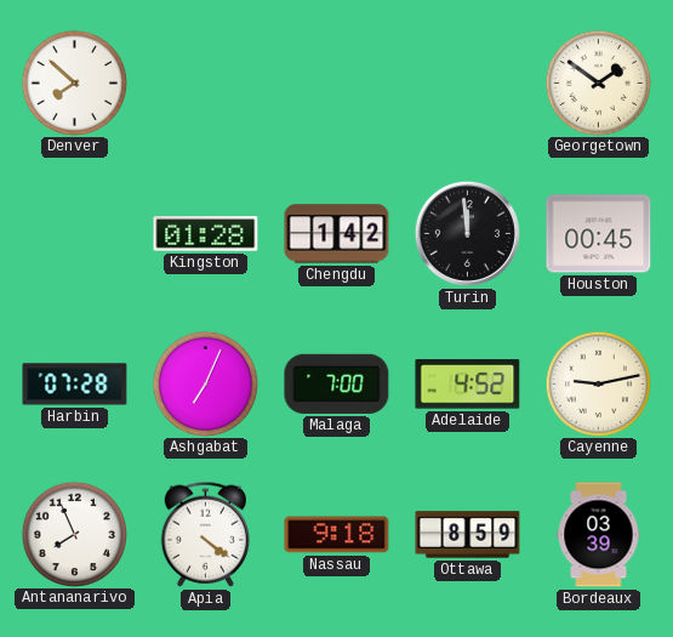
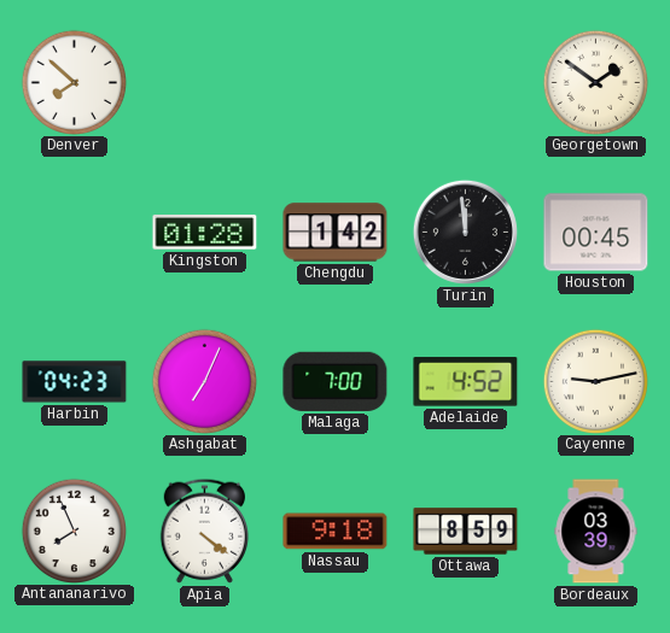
Harbin: 07:28 -> 04:23
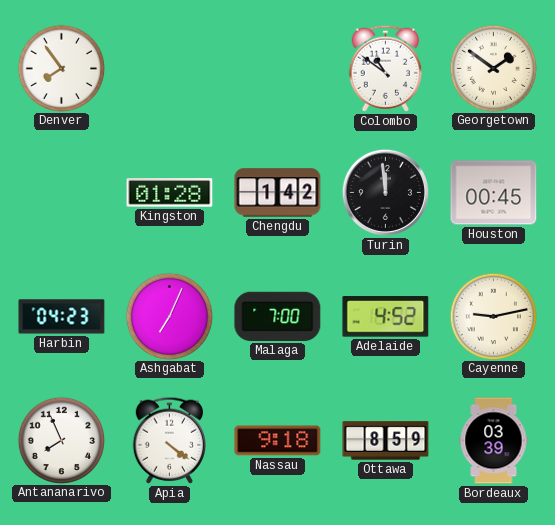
Denver: 7:52 -> 7:54
Colombo: none -> 10:51
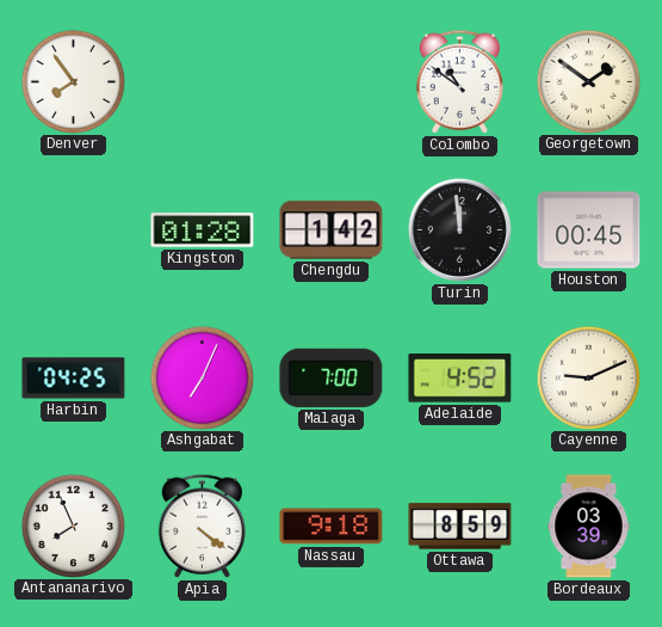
Harbin: 04:23 -> 04:25
Cayenne: 9:13 -> 9:11
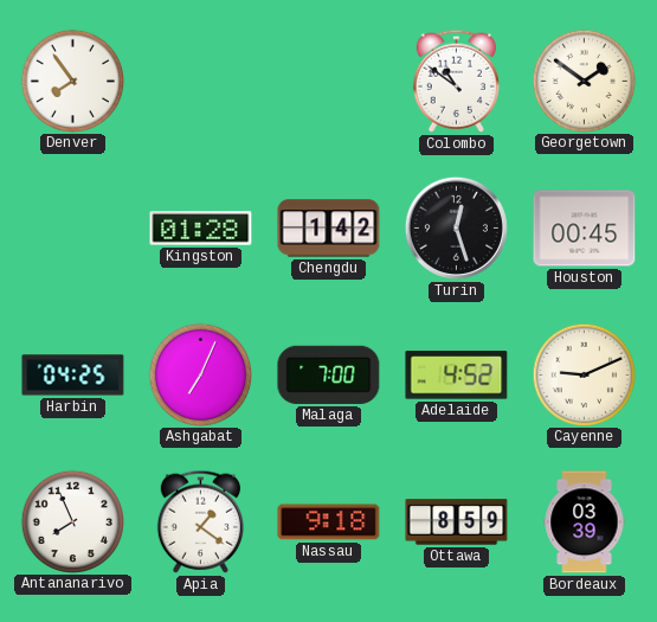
Turin: 11:59 -> 12:27
Apia: 4:21 -> 1:21
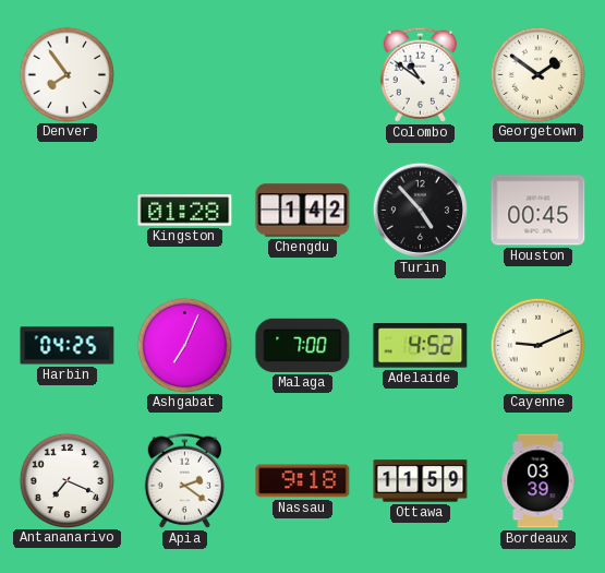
Turin: 12:27 -> 4:53
Antananarivo: 7:56 -> 7:19
Apia: 1:21 -> 2:21
Ottawa: 8:59 -> 11:59
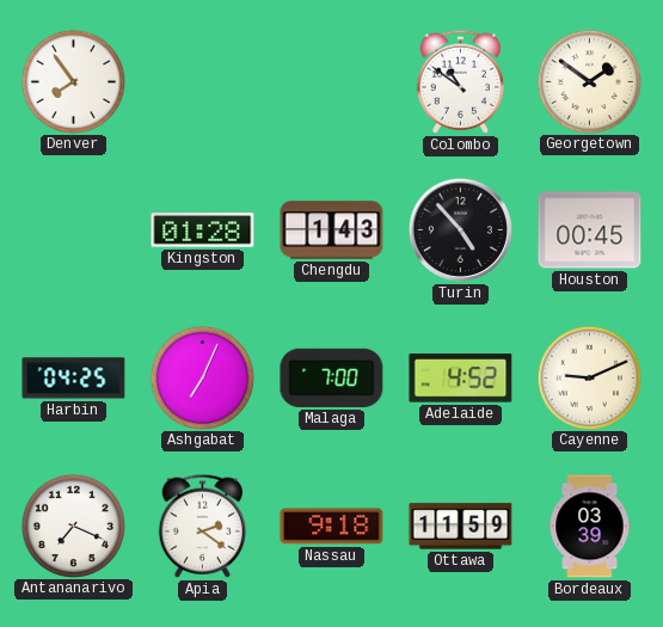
Chengdu: 1:42 -> 1:43
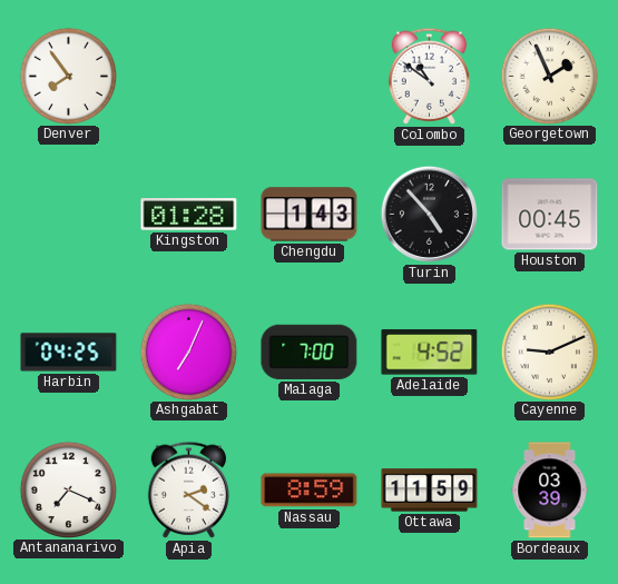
Georgetown: 1:51 -> 1:56
Nassau: 9:18 -> 8:59
